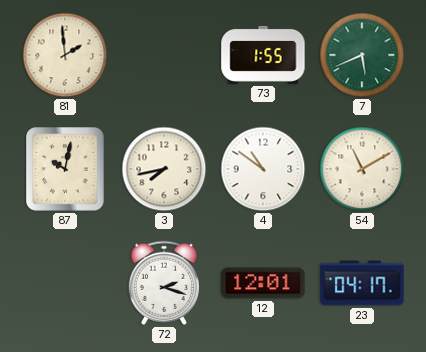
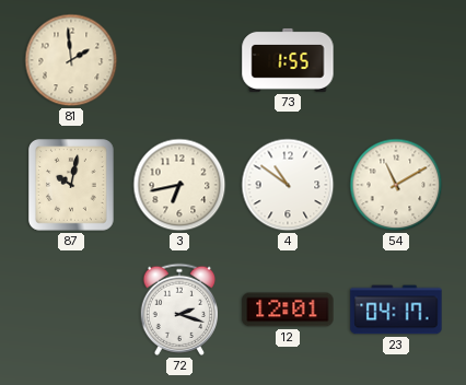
7: 5:41 -> none
3: 7:43 -> 6:43
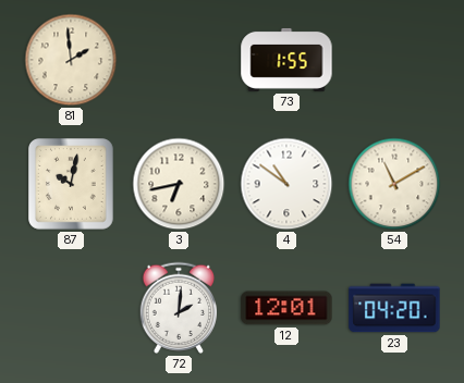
72: 2:18 -> 2:01
23: 04:17 -> 04:20
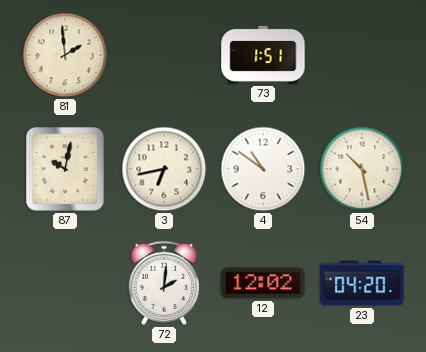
73: 1:55 -> 1:51
54: 11:10 -> 10:28
12: 12:01 -> 12:02
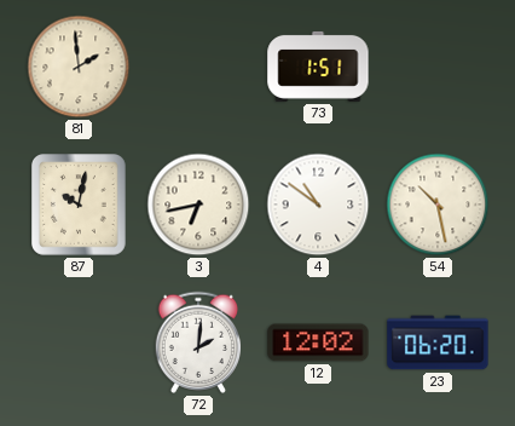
23: 04:20 -> 06:20
